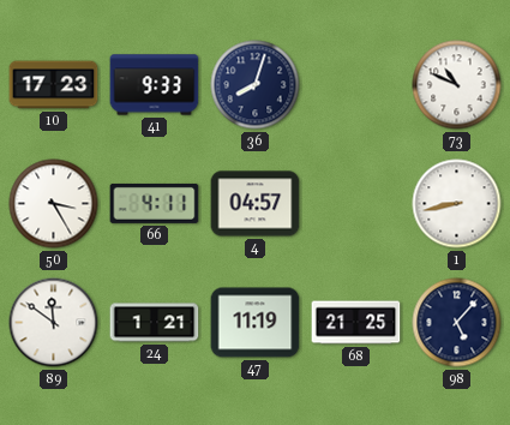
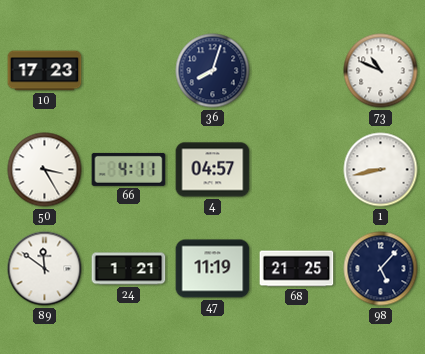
41: 9:33 -> none
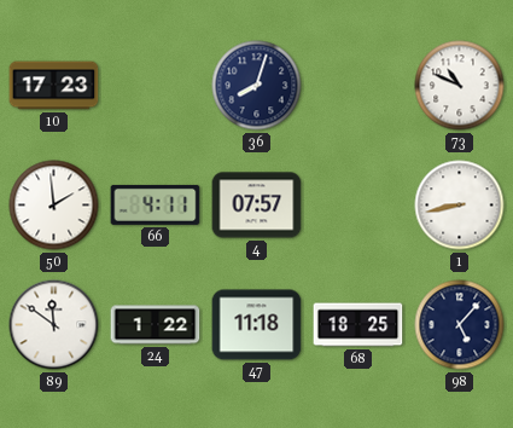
50: 3:25 -> 1:59
4: 04:57 -> 07:57
24: 1:21 -> 1:22
47: 11:19 -> 11:18
68: 21:25 -> 18:25
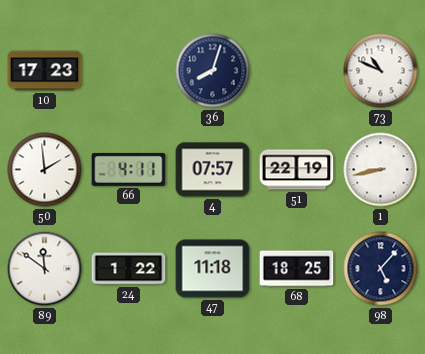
51: none -> 22:19
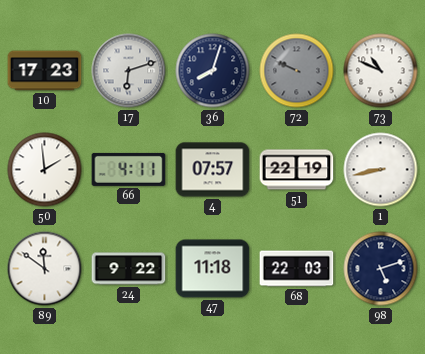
17: none -> 6:12
72: none -> 9:49
24: 1:22 -> 9:22
68: 18:25 -> 22:03
98: 5:07 -> 5:12
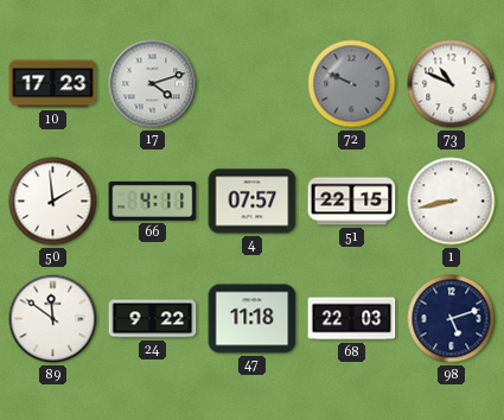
17: 6:12 -> 4:12
36: 8:03 -> none
51: 22:19 -> 22:15
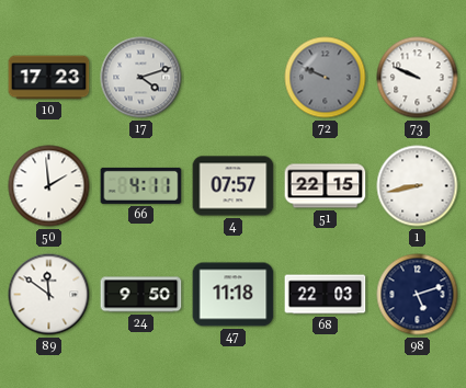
73: 10:49 -> 9:49
24: 9:22 -> 9:50
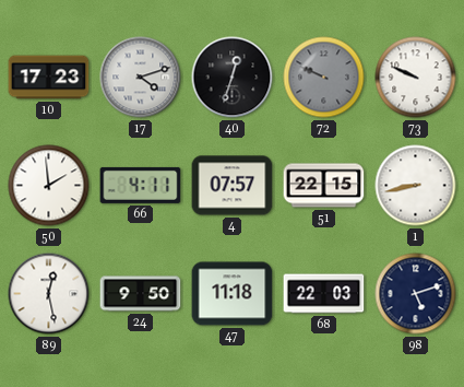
40: none -> 12:33
89: 11:51 -> 12:28
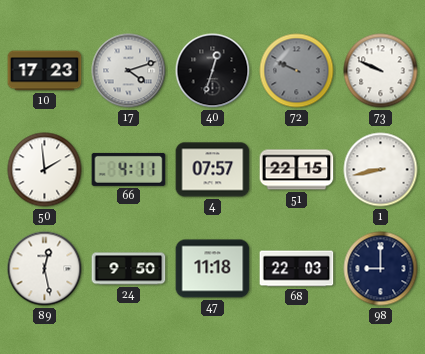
98: 5:12 -> 9:00
